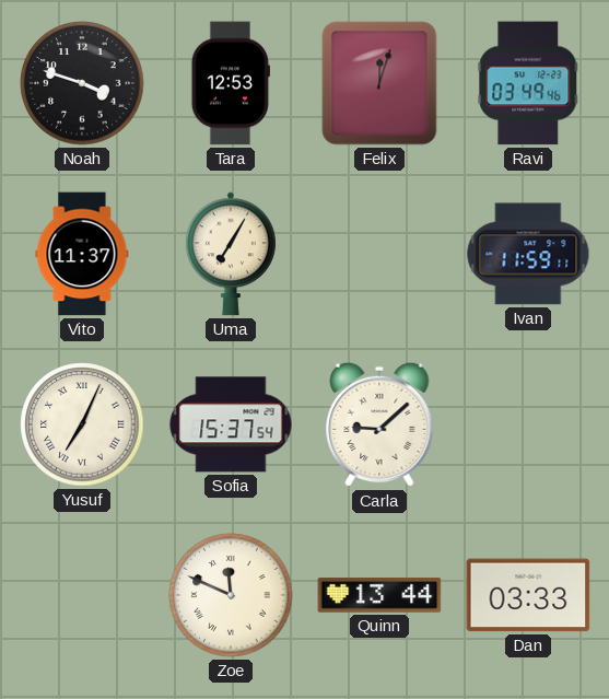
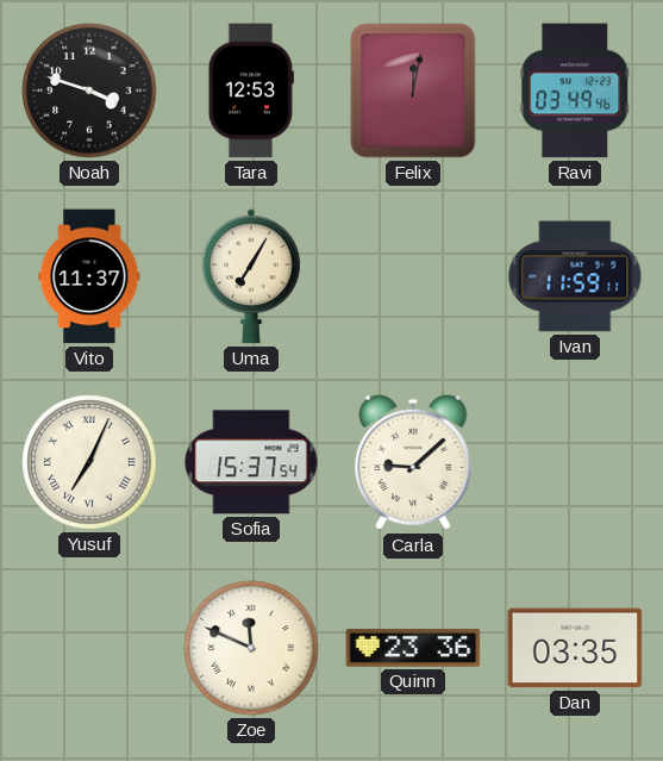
Felix: 12:03 -> 12:02
Quinn: 13:44 -> 23:36
Dan: 03:33 -> 03:35
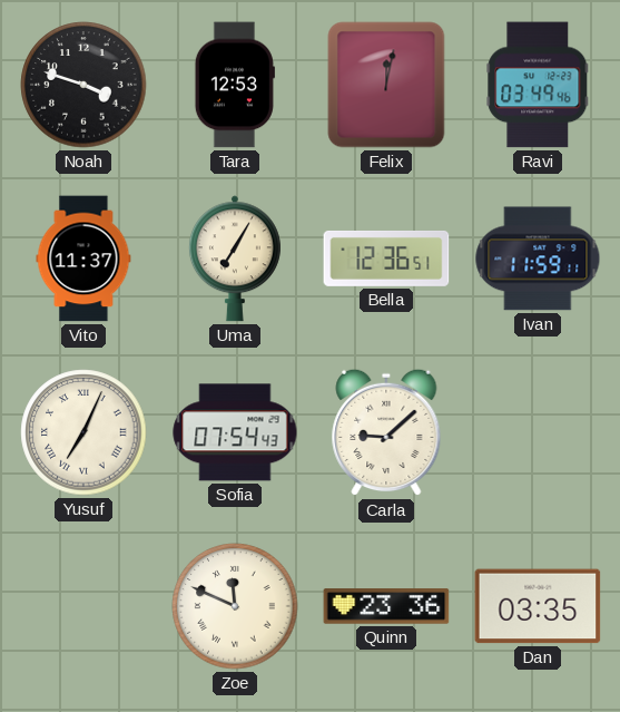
Bella: none -> 12:36
Sofia: 15:37 -> 07:54
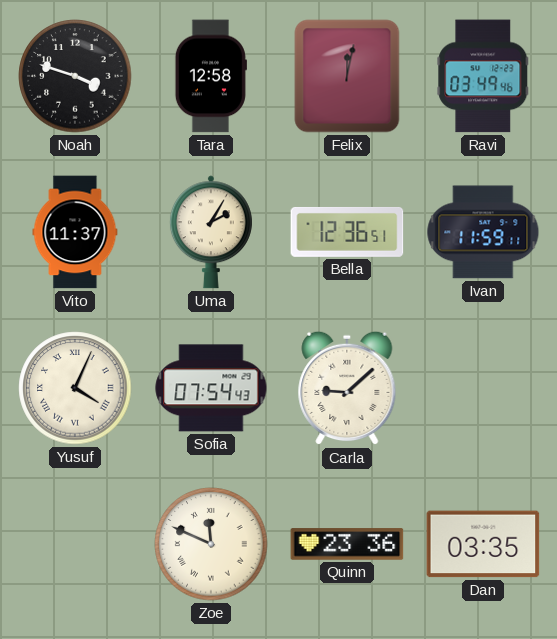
Tara: 12:53 -> 12:58
Uma: 7:05 -> 2:05
Yusuf: 7:04 -> 4:04
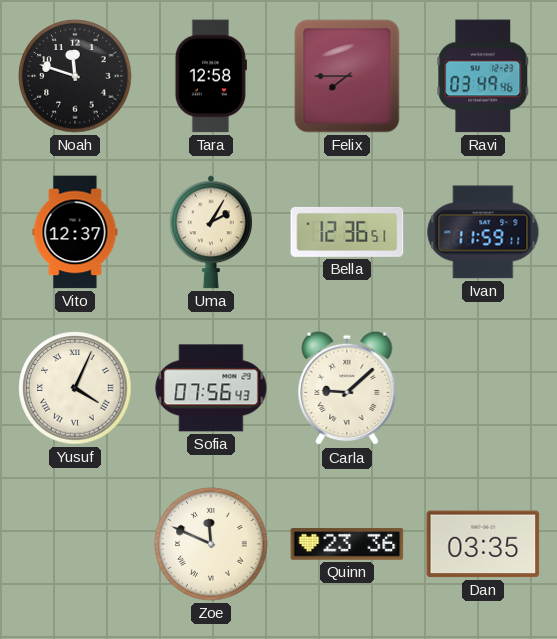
Noah: 3:48 -> 11:48
Felix: 12:02 -> 7:45
Vito: 11:37 -> 12:37
Sofia: 07:54 -> 07:56
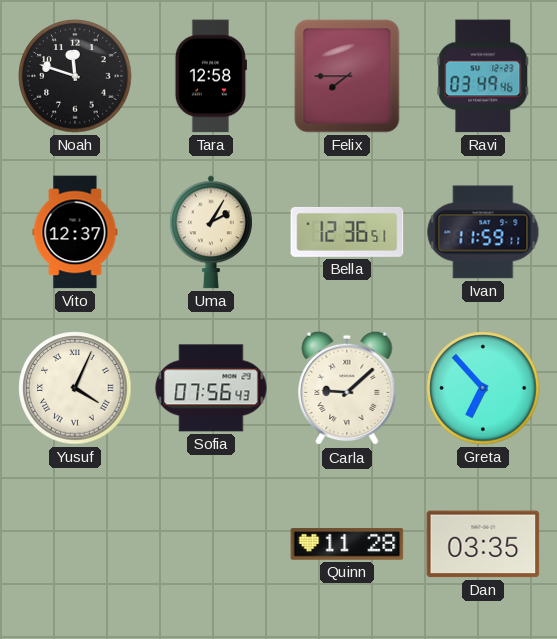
Greta: none -> 6:53
Zoe: 11:49 -> none
Quinn: 23:36 -> 11:28
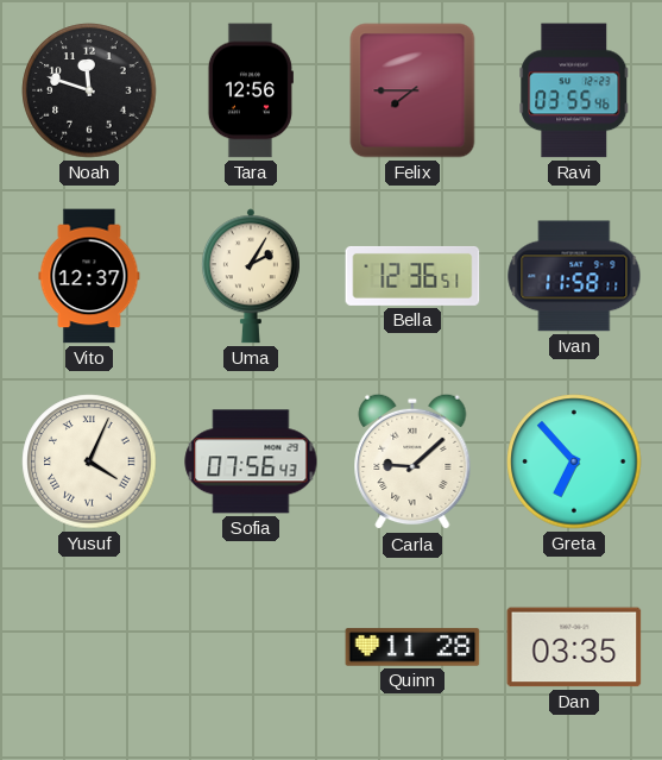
Tara: 12:58 -> 12:56
Ravi: 03:49 -> 03:55
Ivan: 11:59 -> 11:58
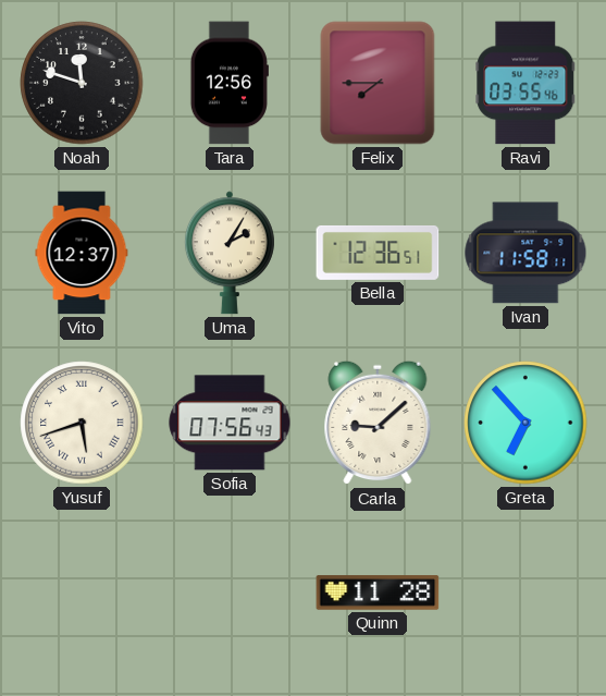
Yusuf: 4:04 -> 5:42
Dan: 03:35 -> none
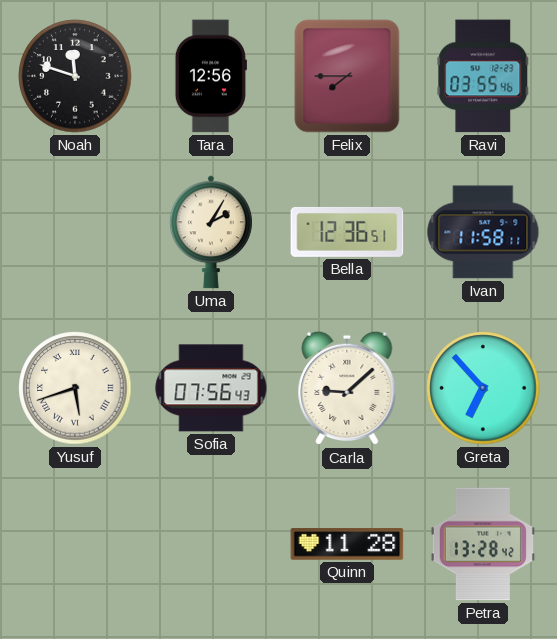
Vito: 12:37 -> none
Petra: none -> 13:28
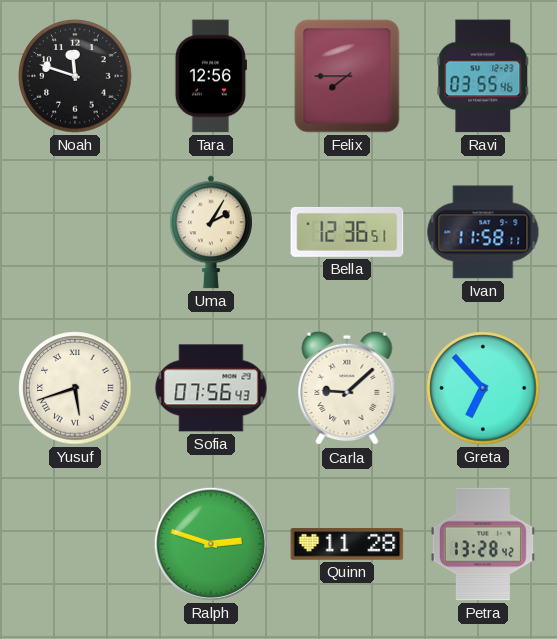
Ralph: none -> 2:48
